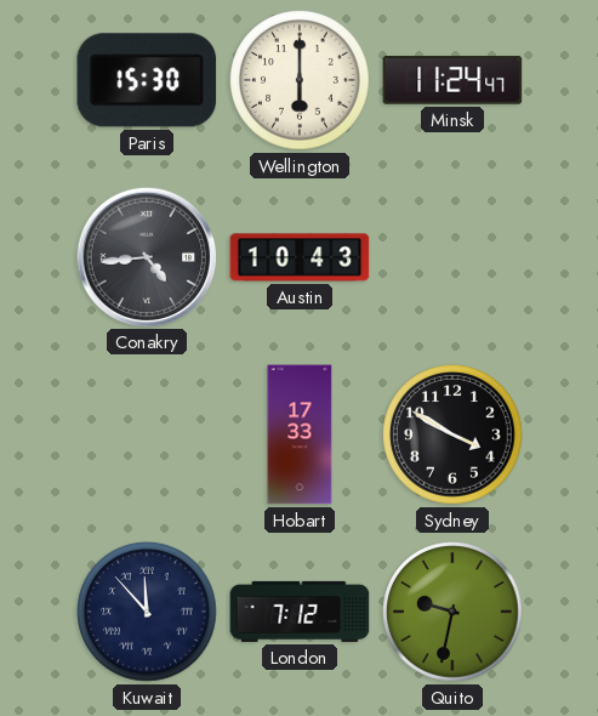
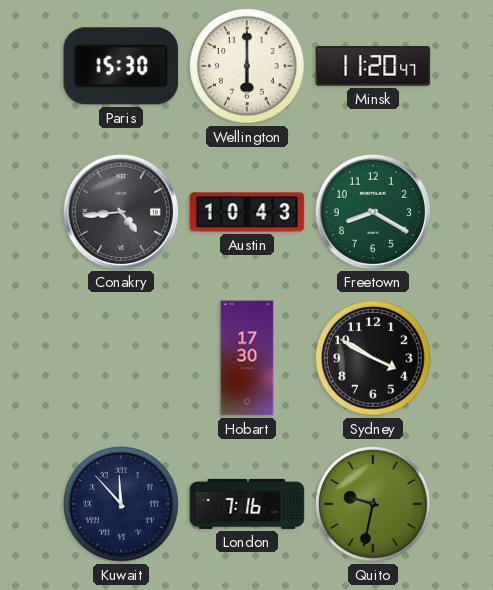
Minsk: 11:24 -> 11:20
Freetown: none -> 8:20
Hobart: 17:33 -> 17:30
London: 7:12 -> 7:16
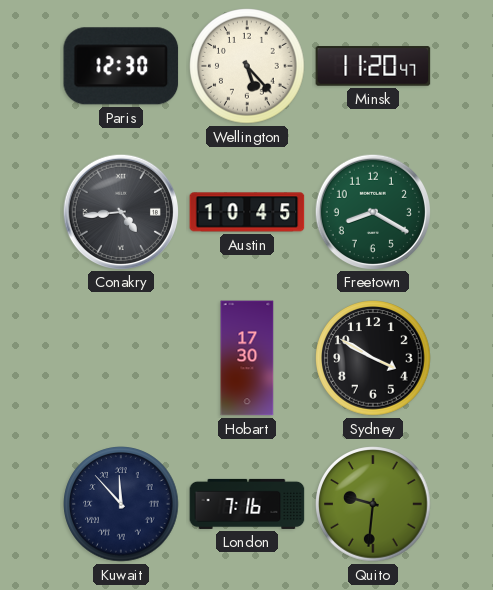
Paris: 15:30 -> 12:30
Wellington: 6:00 -> 5:23
Austin: 10:43 -> 10:45
Quito: 9:32 -> 9:31
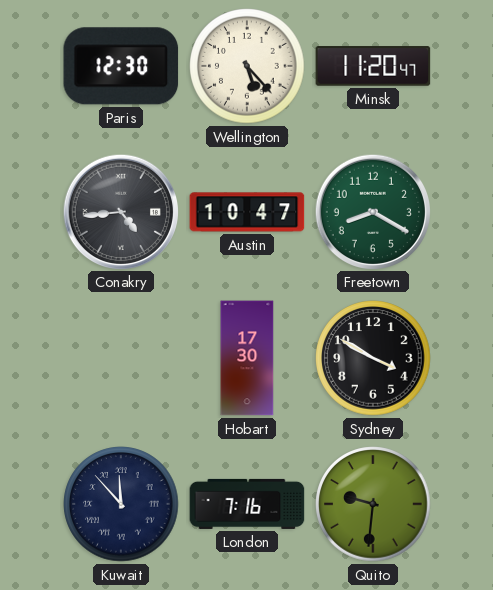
Austin: 10:45 -> 10:47
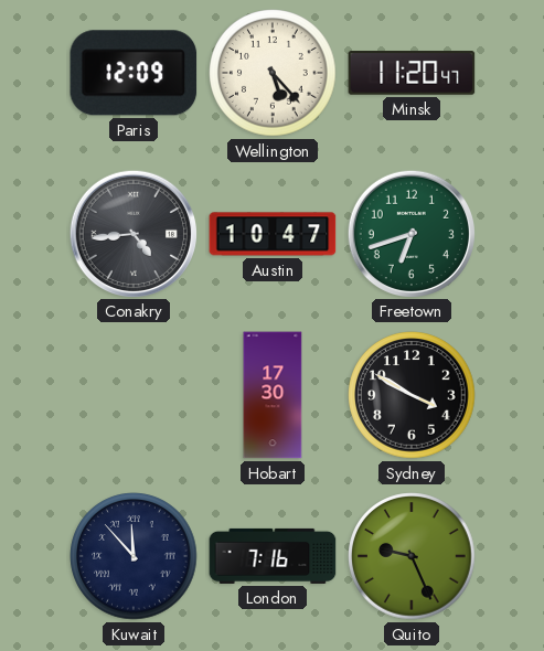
Paris: 12:30 -> 12:09
Freetown: 8:20 -> 6:42
Quito: 9:31 -> 9:26
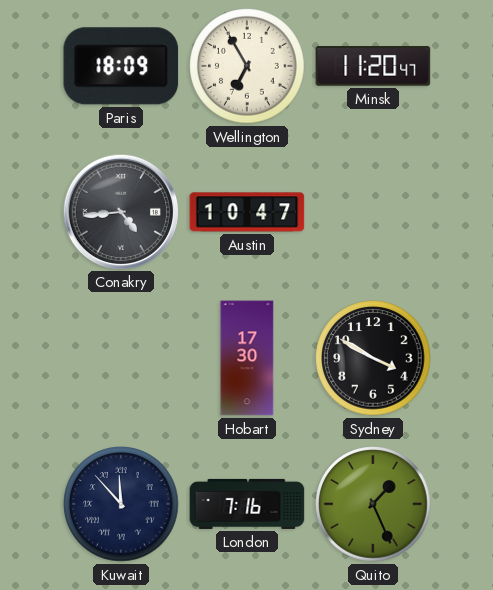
Paris: 12:09 -> 18:09
Wellington: 5:23 -> 6:55
Freetown: 6:42 -> none
Quito: 9:26 -> 1:26
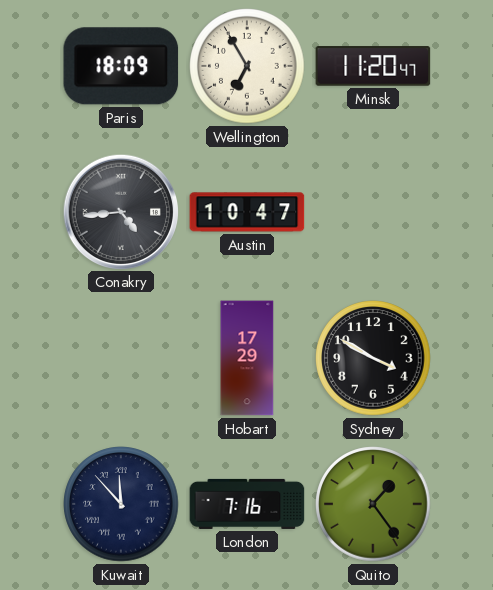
Hobart: 17:30 -> 17:29
Quito: 1:26 -> 1:24
